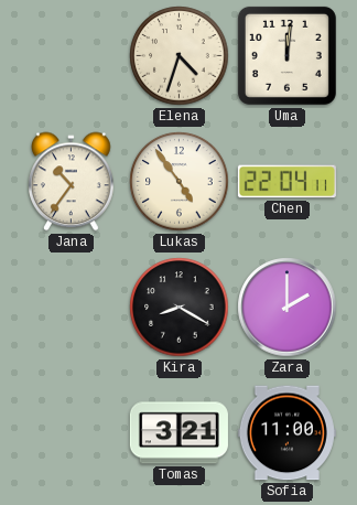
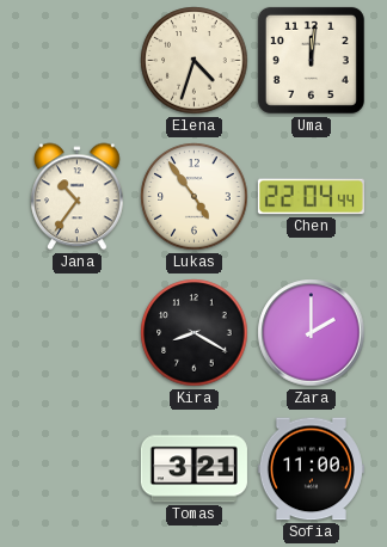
Chen: 22:04:11 -> 22:04:44
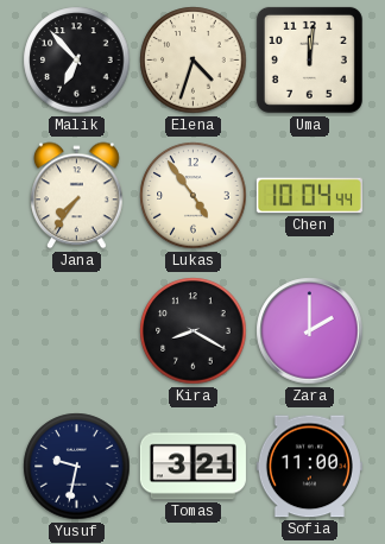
Malik: none -> 6:53
Jana: 10:36 -> 7:36
Chen: 22:04 -> 10:04
Yusuf: none -> 9:32
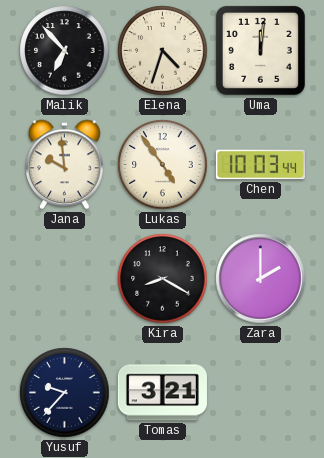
Jana: 7:36 -> 9:59
Chen: 10:04 -> 10:03
Yusuf: 9:32 -> 9:37
Sofia: 11:00 -> none
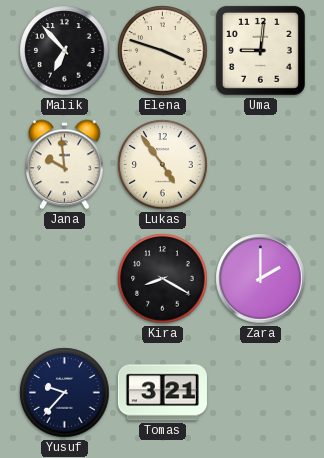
Elena: 4:33 -> 3:48
Uma: 12:01 -> 9:01
Chen: 10:03 -> none
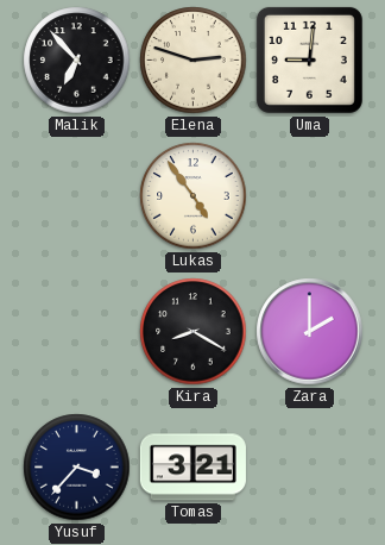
Elena: 3:48 -> 2:48
Jana: 9:59 -> none
Yusuf: 9:37 -> 3:37
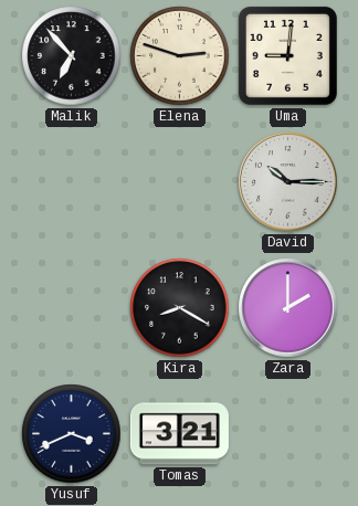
Lukas: 4:54 -> none
David: none -> 10:15
Yusuf: 3:37 -> 3:41
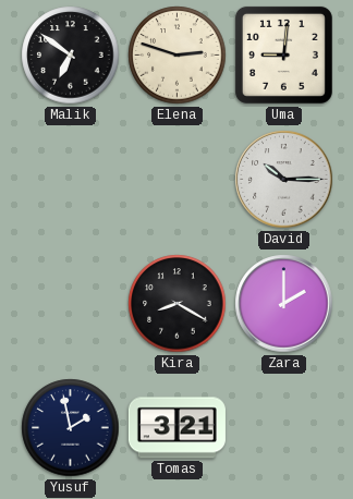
Malik: 6:53 -> 6:51
Yusuf: 3:41 -> 1:58
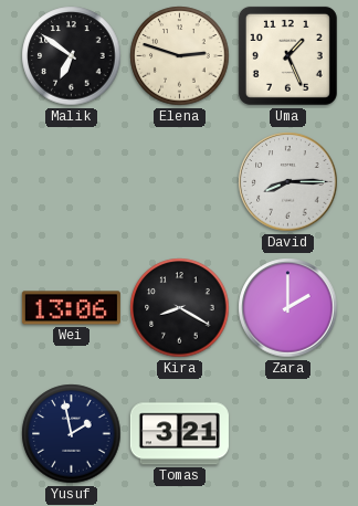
Uma: 9:01 -> 1:26
David: 10:15 -> 8:15
Wei: none -> 13:06
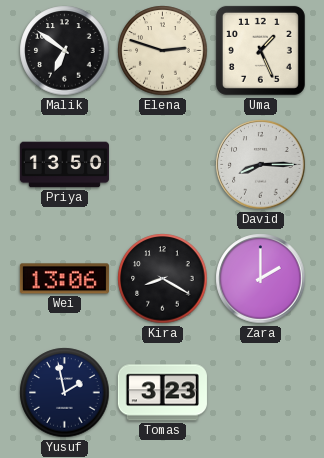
Priya: none -> 13:50
Tomas: 3:21 -> 3:23
